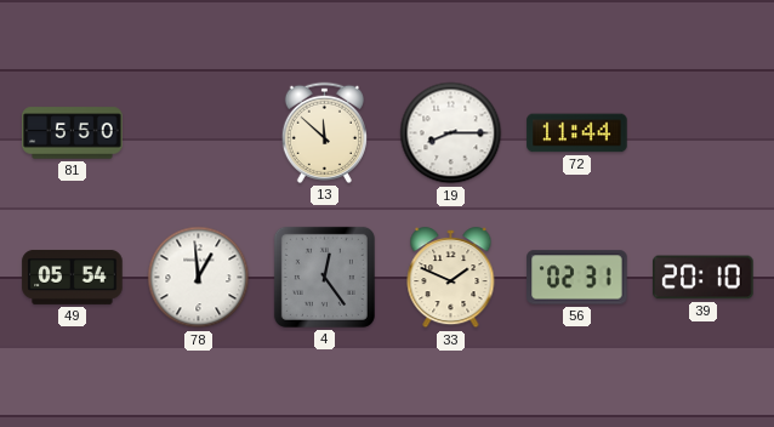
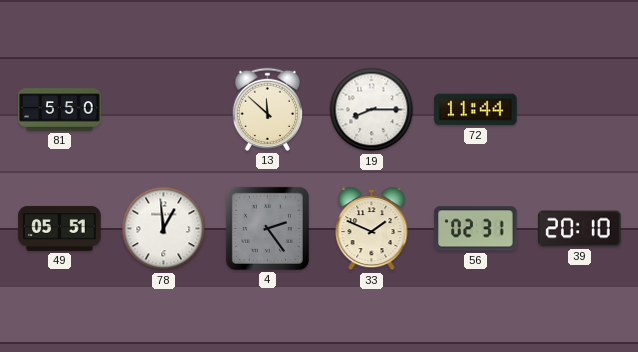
49: 05:54 -> 05:51
4: 12:24 -> 2:24
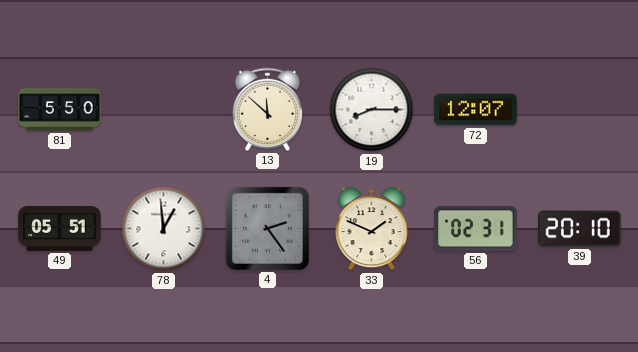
72: 11:44 -> 12:07
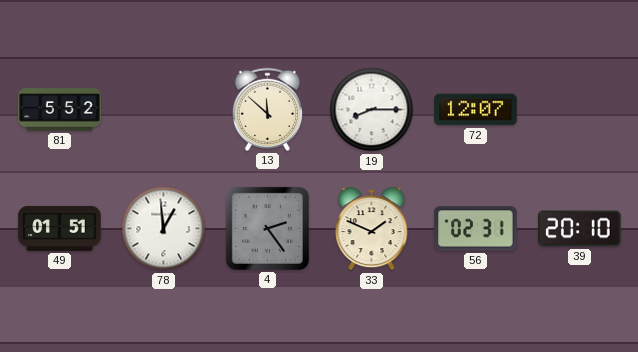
81: 5:50 -> 5:52
49: 05:51 -> 01:51
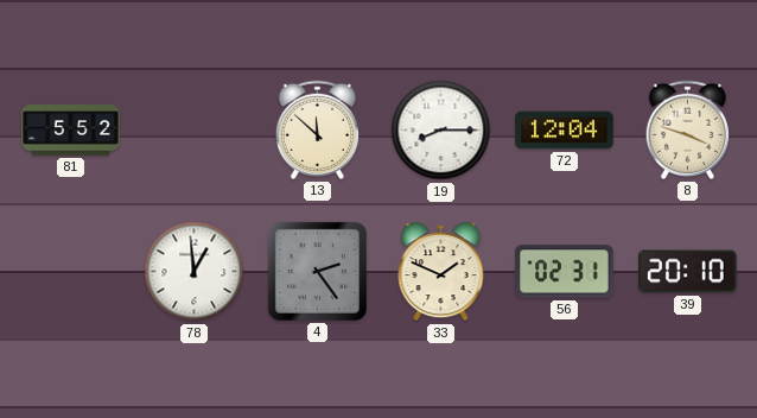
72: 12:07 -> 12:04
8: none -> 3:48
49: 01:51 -> none
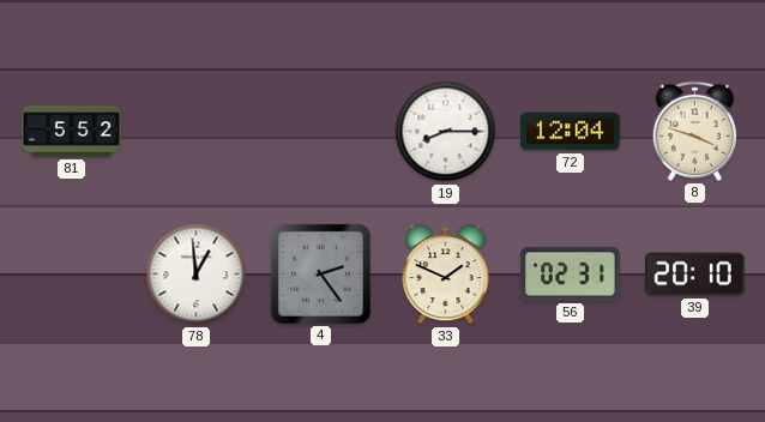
13: 11:52 -> none
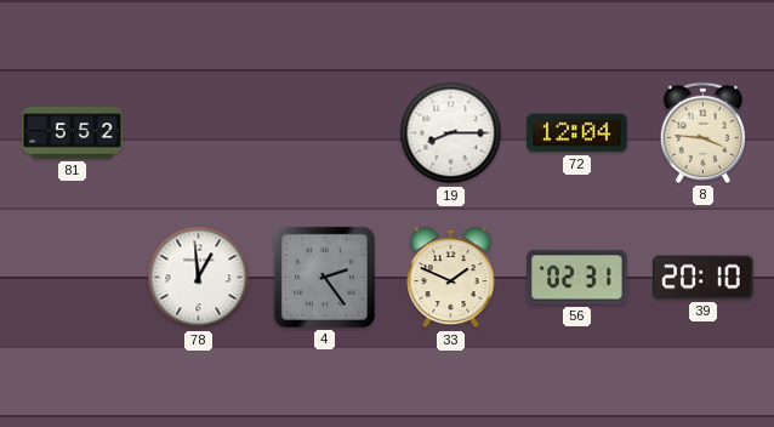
8: 3:48 -> 3:46
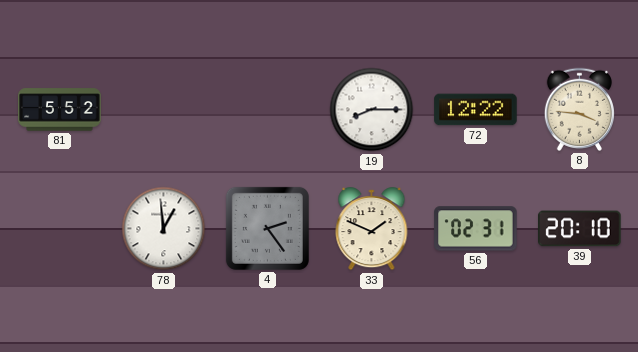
72: 12:04 -> 12:22
